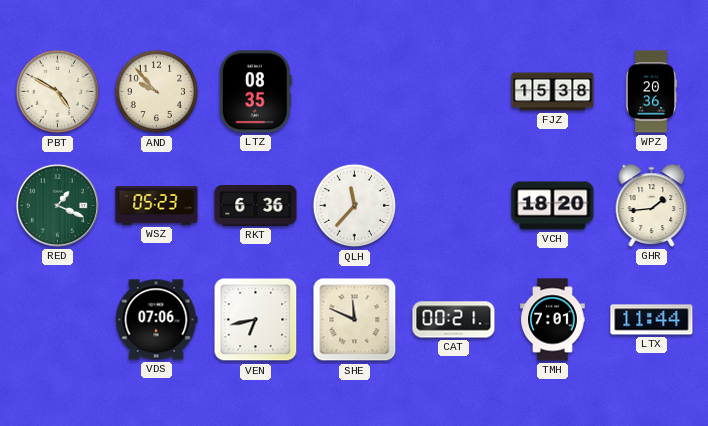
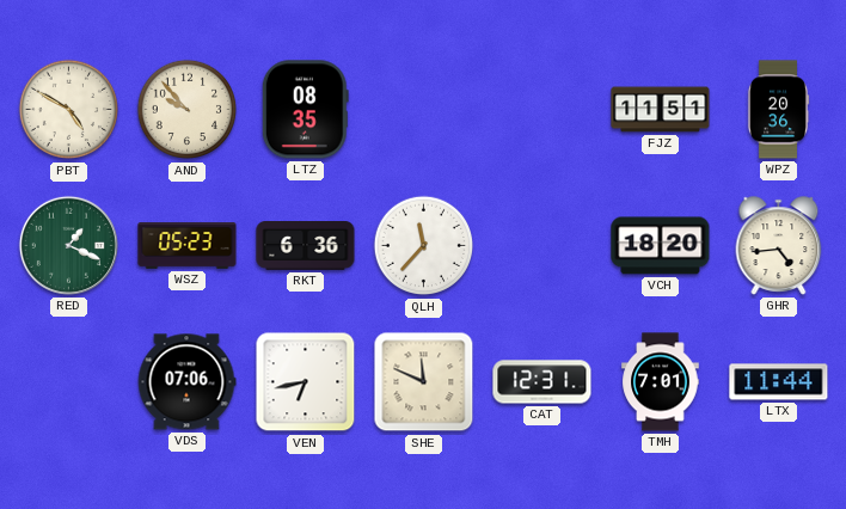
FJZ: 15:38 -> 11:51
GHR: 1:44 -> 4:44
CAT: 00:21 -> 12:31
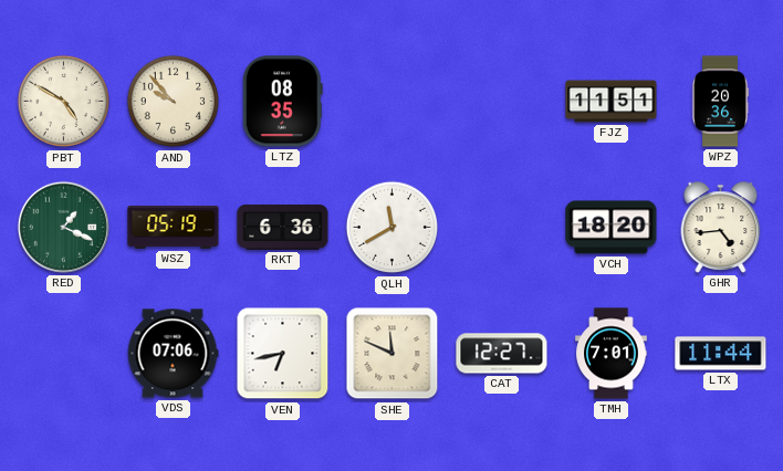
WSZ: 05:23 -> 05:19
QLH: 11:37 -> 11:40
CAT: 12:31 -> 12:27
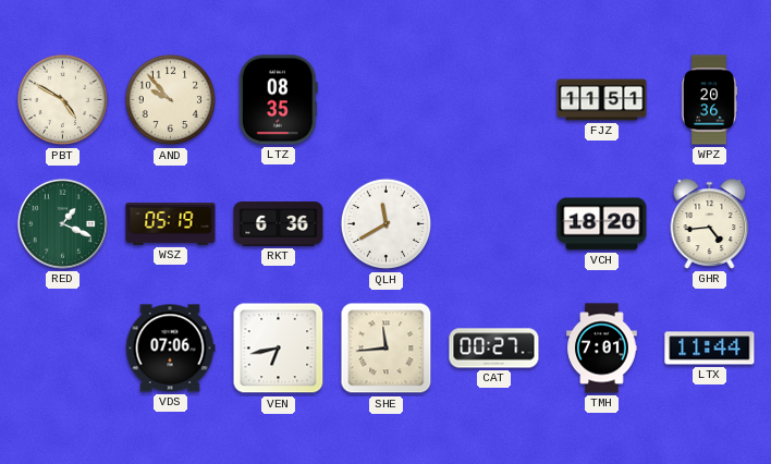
SHE: 11:49 -> 11:44
CAT: 12:27 -> 00:27
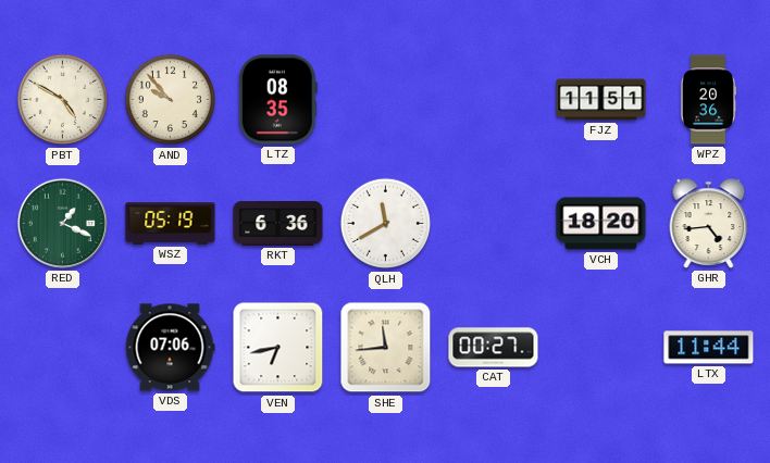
TMH: 7:01 -> none
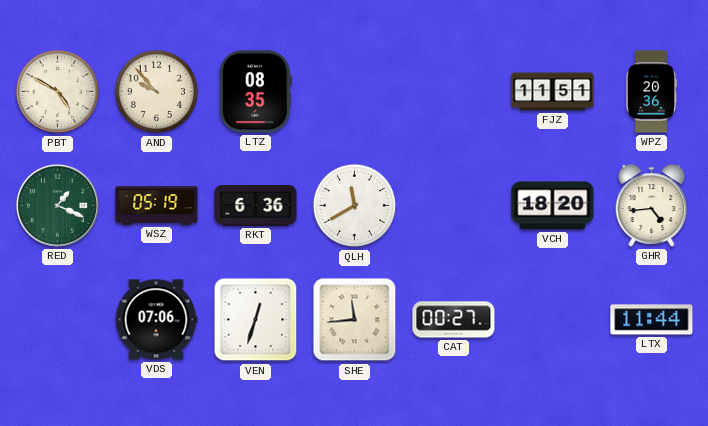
VEN: 6:43 -> 12:33
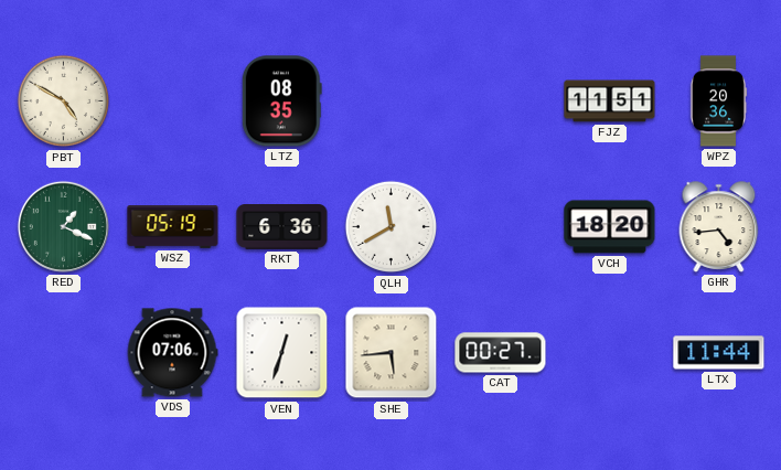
AND: 9:53 -> none
SHE: 11:44 -> 5:44
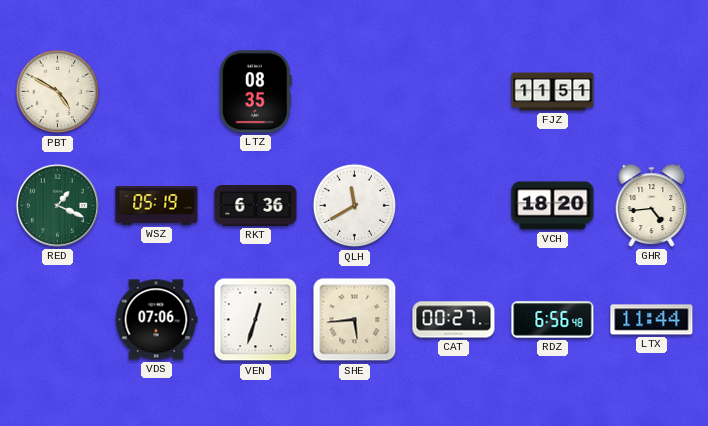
WPZ: 20:36 -> none
RDZ: none -> 6:56
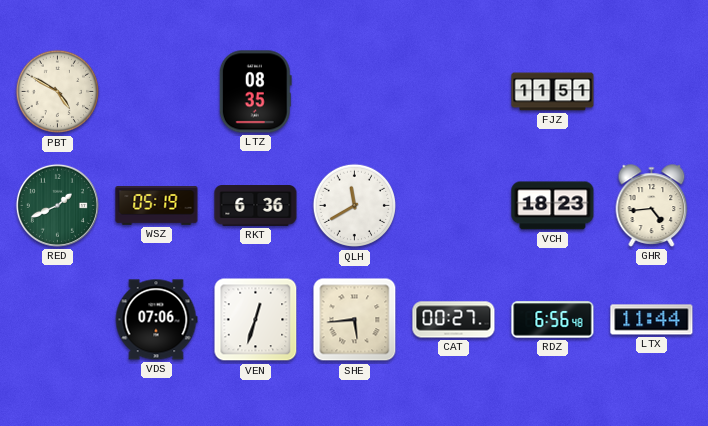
RED: 1:19 -> 1:41
VCH: 18:20 -> 18:23
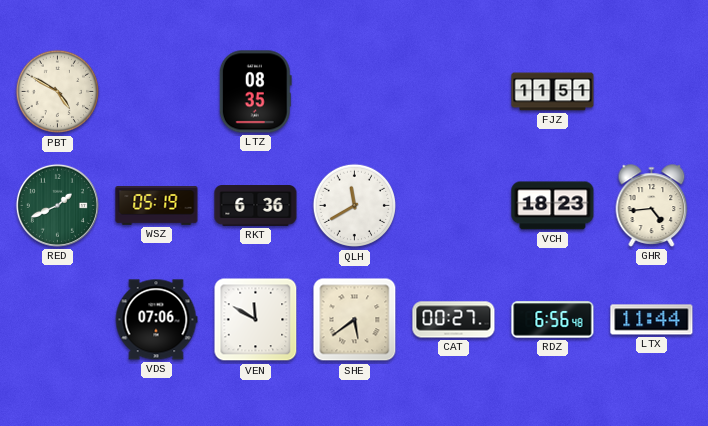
VEN: 12:33 -> 11:50
SHE: 5:44 -> 5:39
